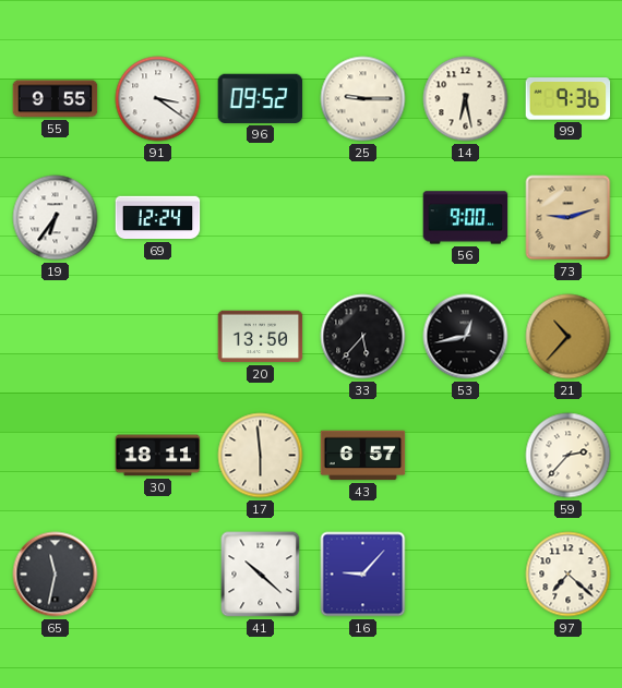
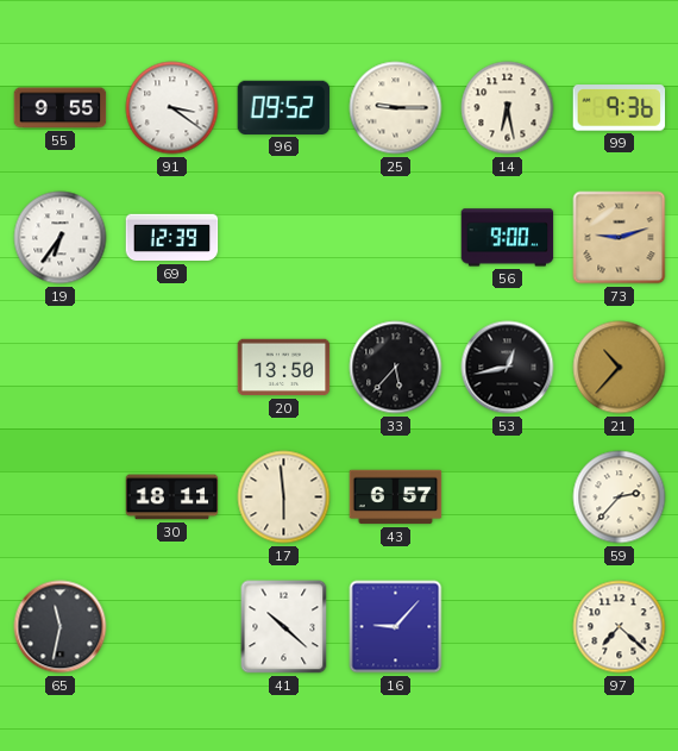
69: 12:24 -> 12:39
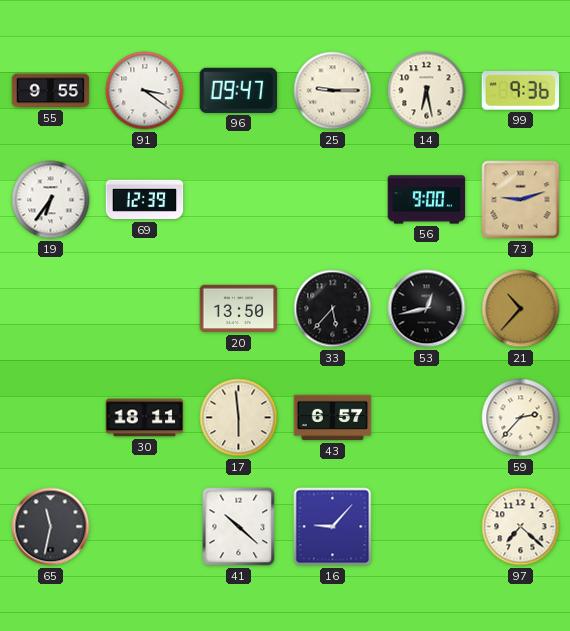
96: 09:52 -> 09:47
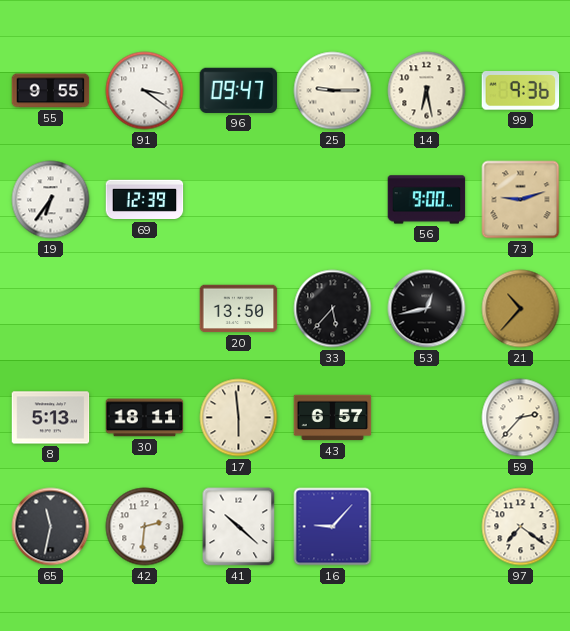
8: none -> 5:13
42: none -> 2:31
97: 7:22 -> 7:21
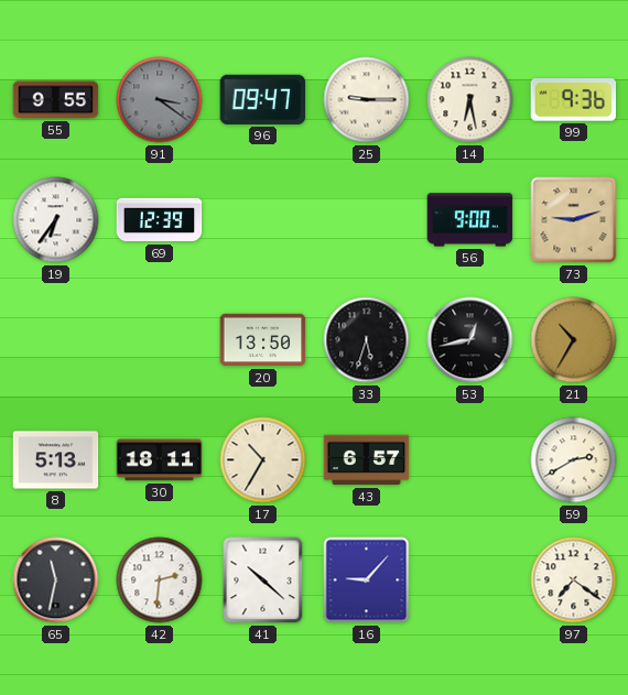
91 dial: white -> grey
33: 5:37 -> 5:33
21: 10:37 -> 10:35
17: 5:59 -> 10:35
59: 2:37 -> 2:40
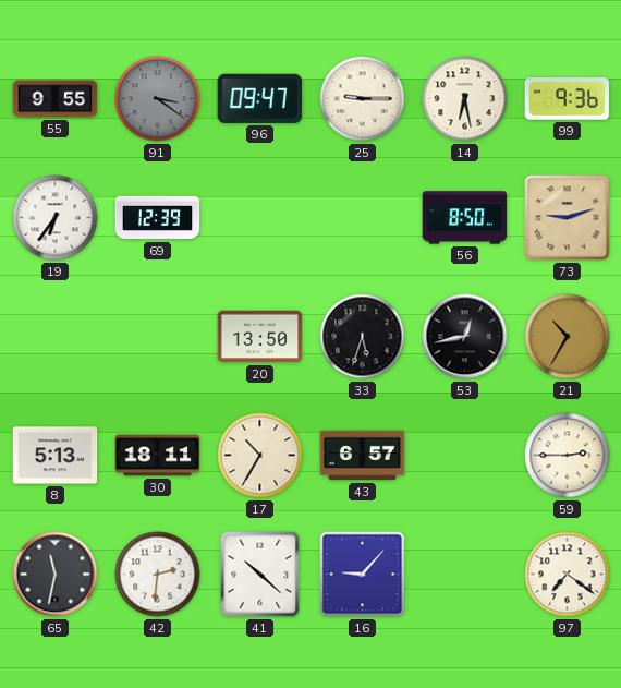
56: 9:00 -> 8:50
59: 2:40 -> 2:45
